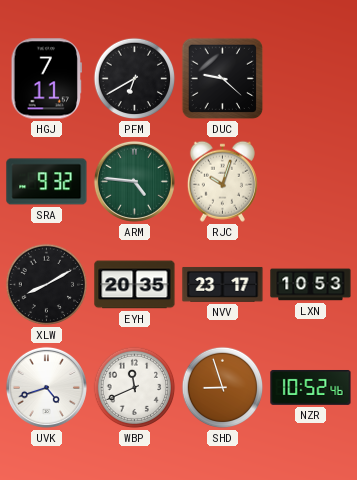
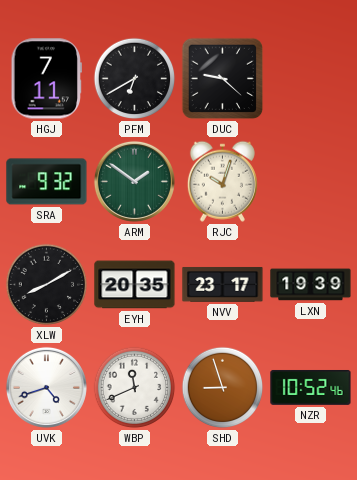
ARM: 4:46 -> 1:51
LXN: 10:53 -> 19:39
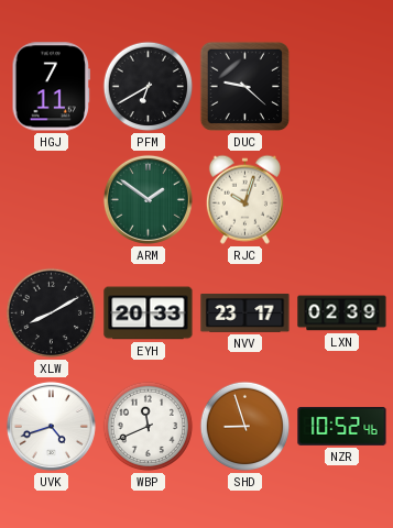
SRA: 9:32 -> none
EYH: 20:35 -> 20:33
LXN: 19:39 -> 02:39
